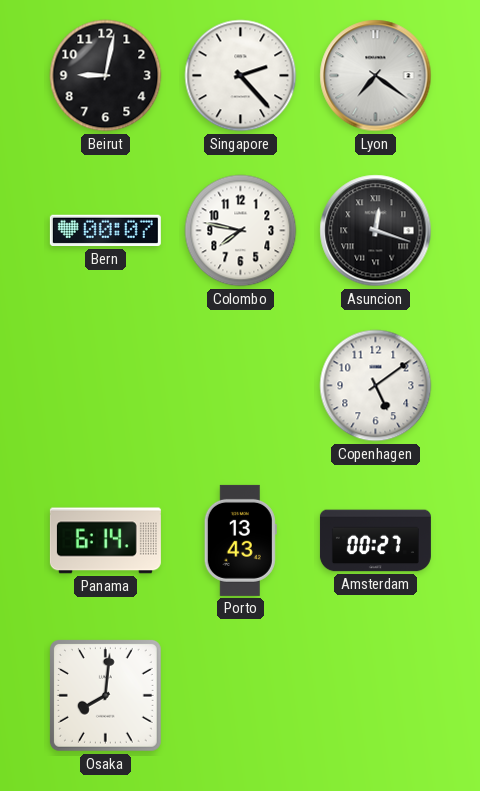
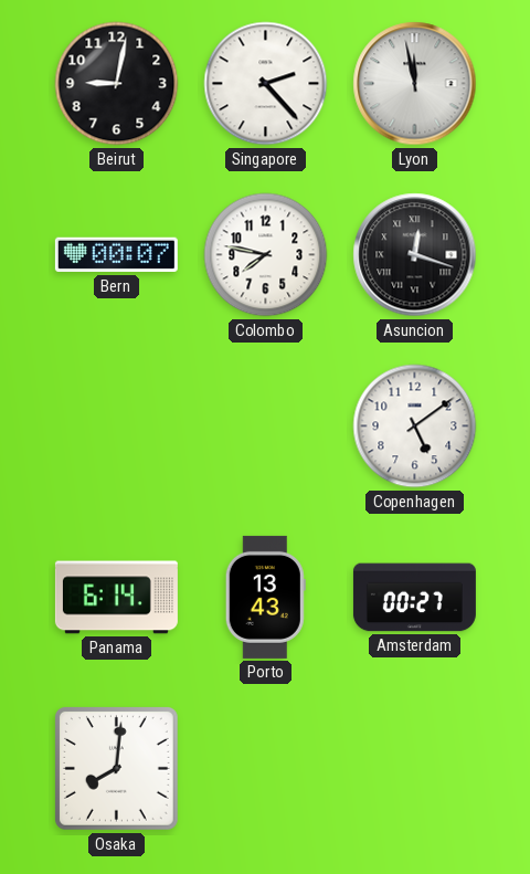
Lyon: 7:21 -> 11:58
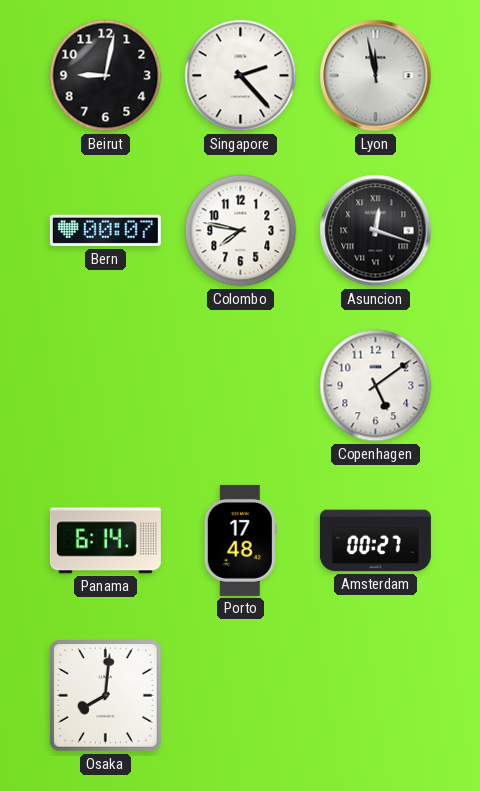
Porto: 13:43 -> 17:48
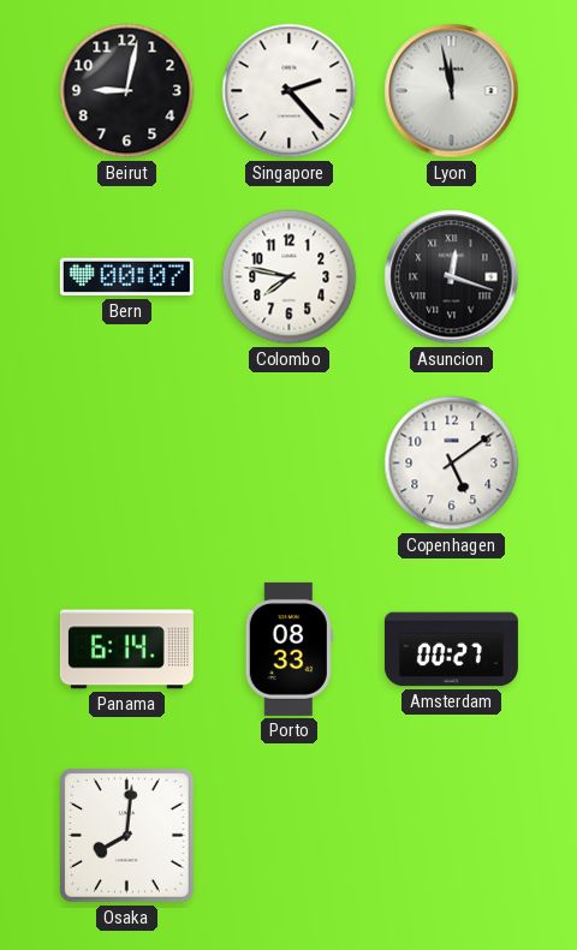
Porto: 17:48 -> 08:33
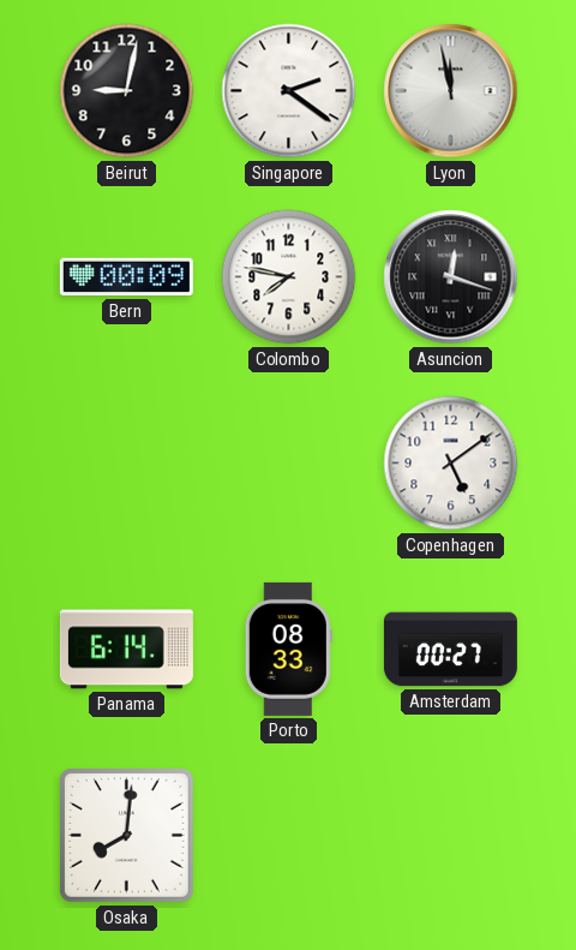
Singapore: 2:23 -> 2:21
Bern: 00:07 -> 00:09
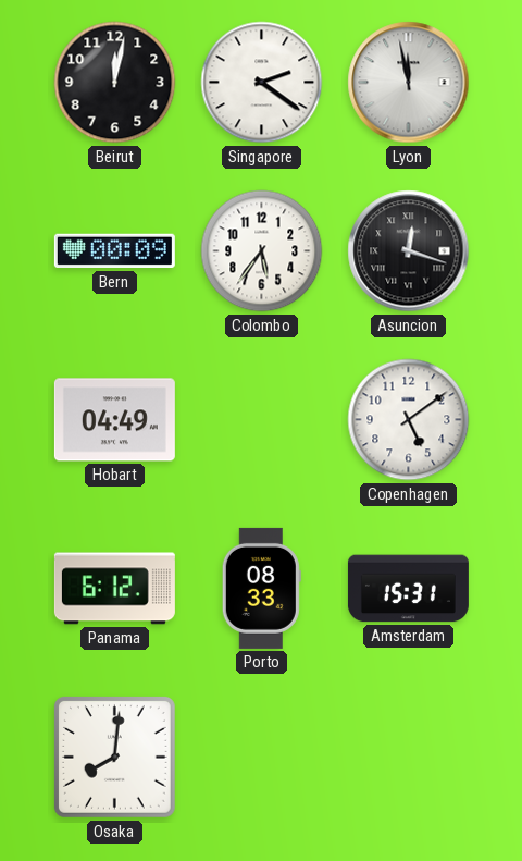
Beirut: 9:02 -> 12:02
Colombo: 7:47 -> 5:36
Hobart: none -> 04:49
Panama: 6:14 -> 6:12
Amsterdam: 00:27 -> 15:31
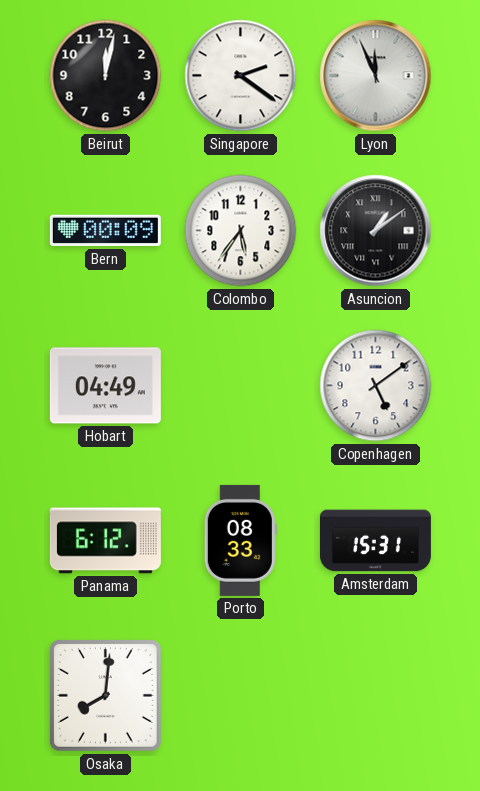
Lyon: 11:58 -> 11:56
Asuncion: 12:18 -> 1:09
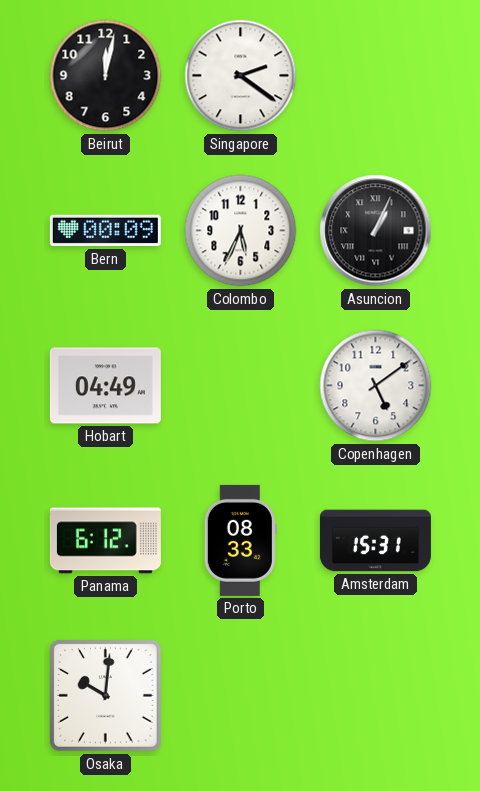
Lyon: 11:56 -> none
Colombo: 5:36 -> 5:34
Asuncion: 1:09 -> 1:04
Osaka: 8:01 -> 10:01
